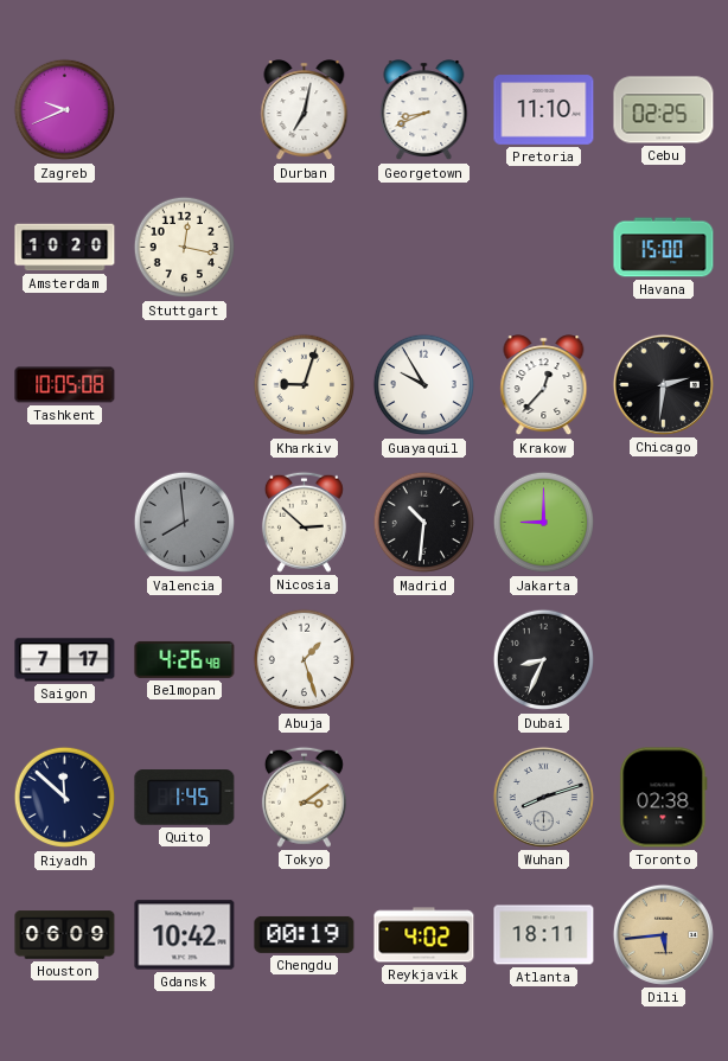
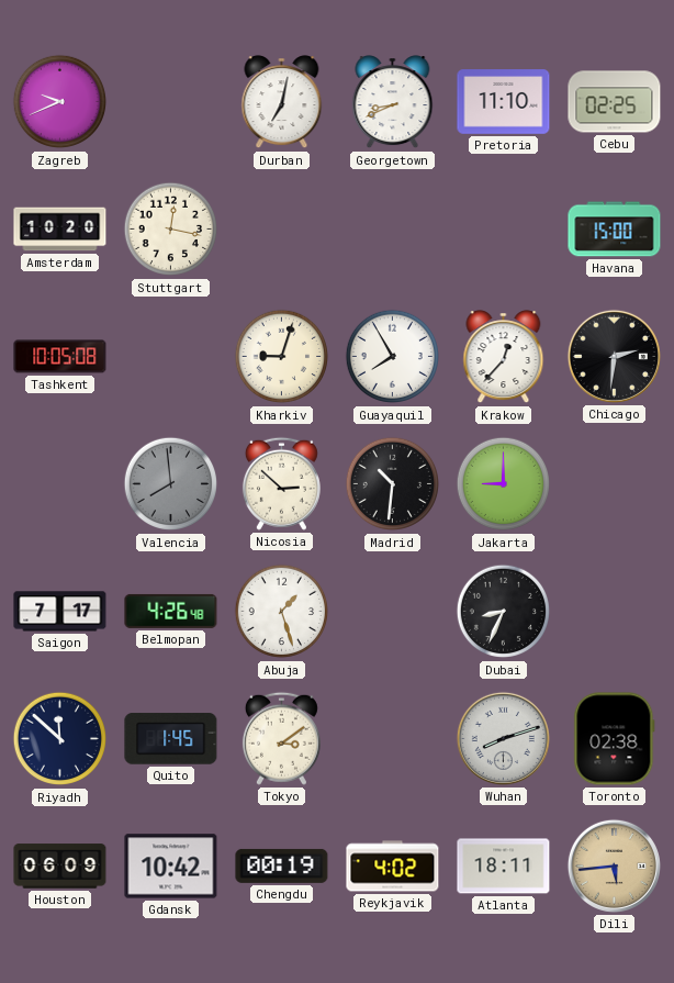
Guayaquil: 9:55 -> 7:55
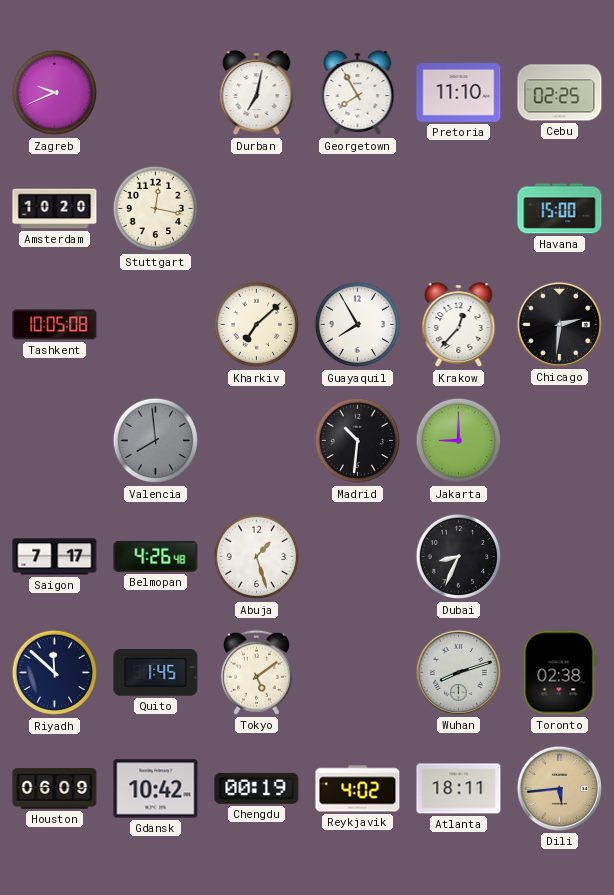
Georgetown: 8:41 -> 7:55
Kharkiv: 9:03 -> 7:08
Nicosia: 2:52 -> none
Tokyo: 3:09 -> 5:09
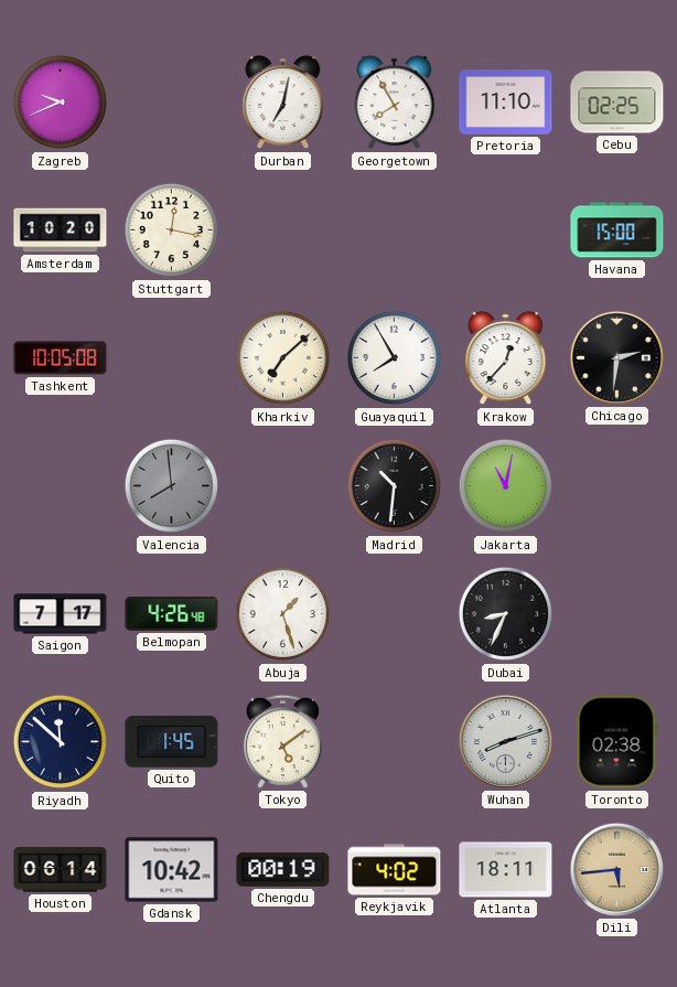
Jakarta: 9:00 -> 11:02
Houston: 06:09 -> 06:14
